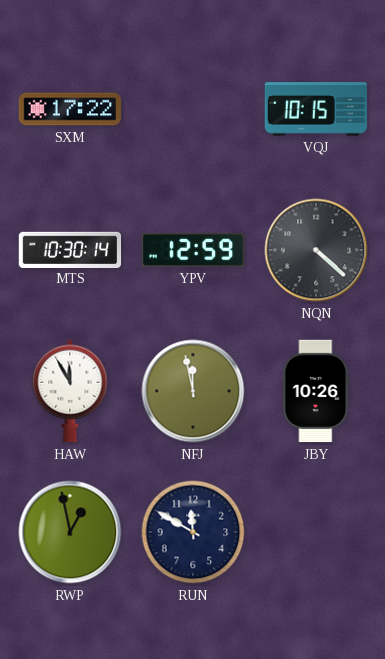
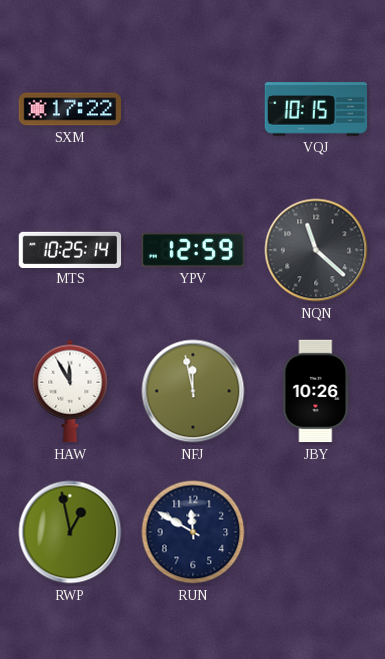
MTS: 10:30 -> 10:25
NQN: 4:22 -> 11:22
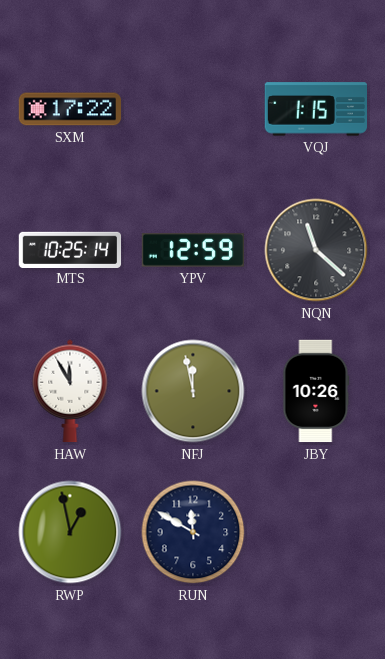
VQJ: 10:15 -> 1:15
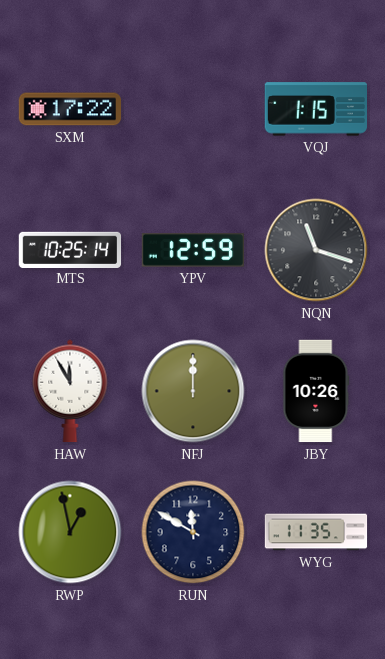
NQN: 11:22 -> 11:18
NFJ: 11:58 -> 12:00
WYG: none -> 11:35
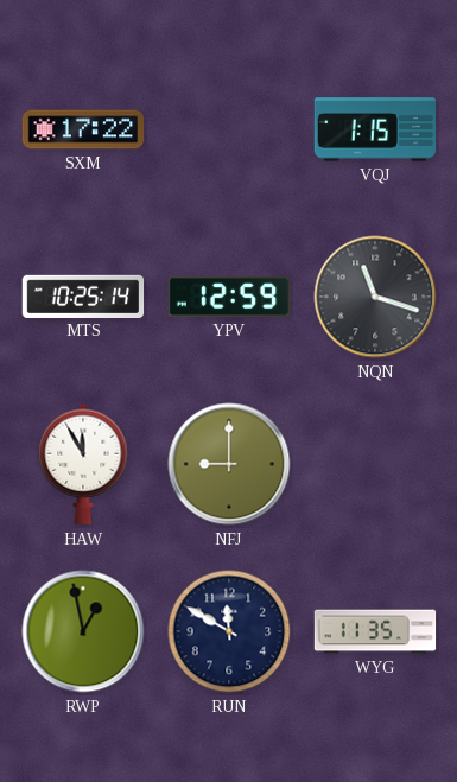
NFJ: 12:00 -> 9:00
JBY: 10:26 -> none
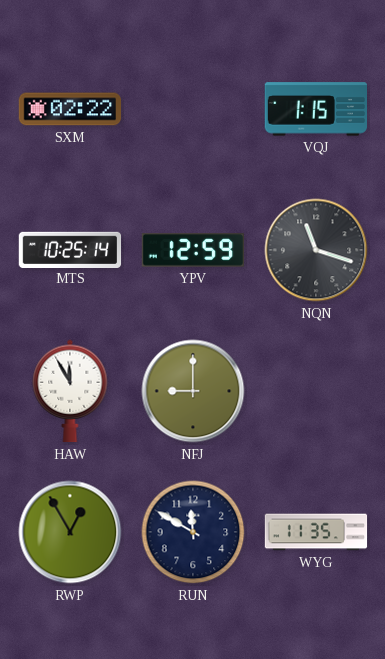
SXM: 17:22 -> 02:22
RWP: 12:58 -> 12:55
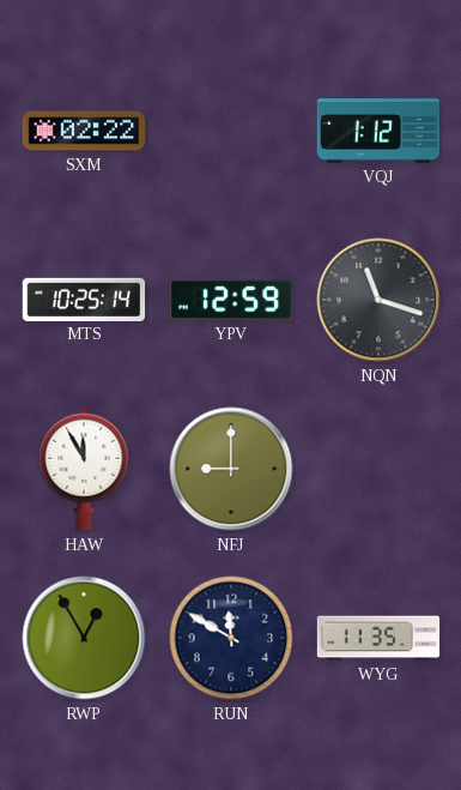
VQJ: 1:15 -> 1:12
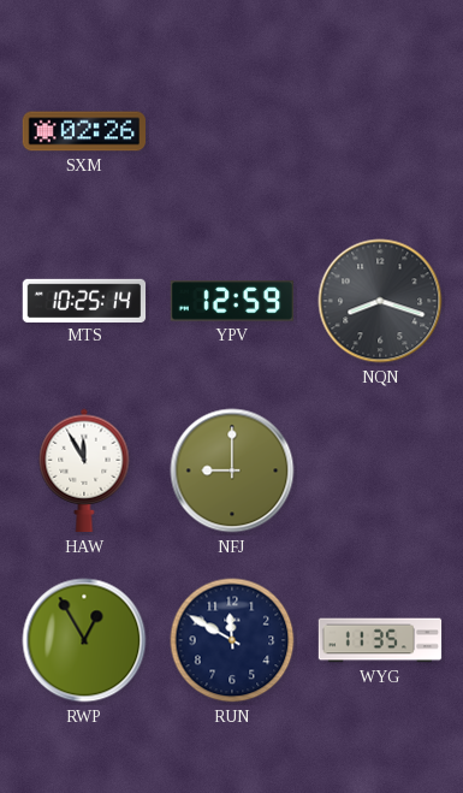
SXM: 02:22 -> 02:26
VQJ: 1:12 -> none
NQN: 11:18 -> 8:18
